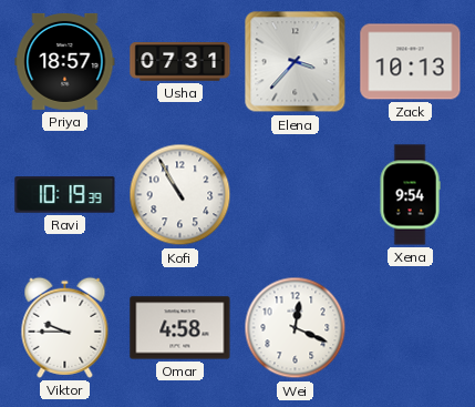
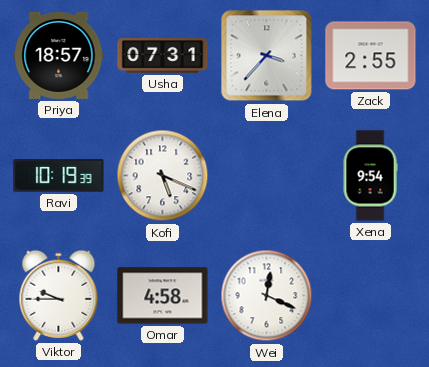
Zack: 10:13 -> 2:55
Kofi: 10:55 -> 5:19
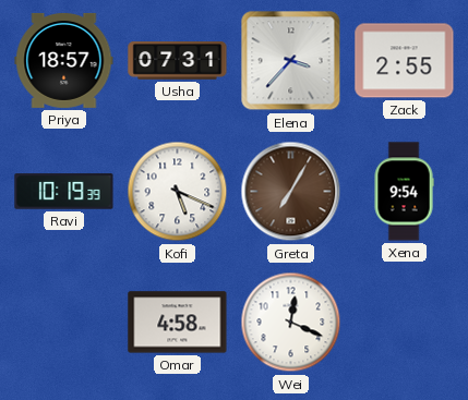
Greta: none -> 7:05
Viktor: 9:45 -> none
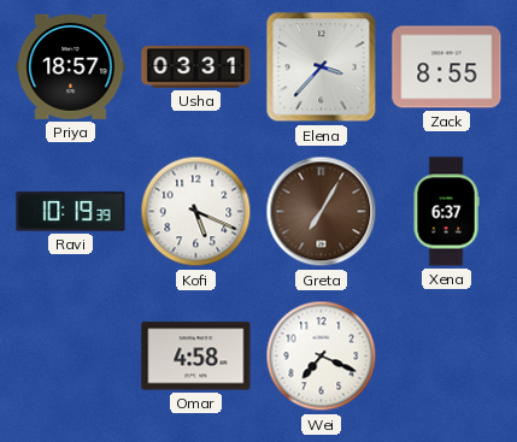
Usha: 07:31 -> 03:31
Zack: 2:55 -> 8:55
Xena: 9:54 -> 6:37
Wei: 12:19 -> 7:19
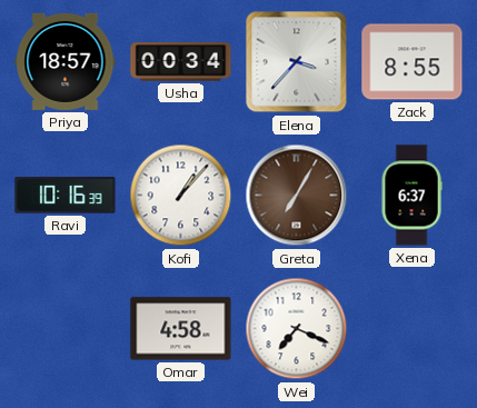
Usha: 03:31 -> 00:34
Ravi: 10:19 -> 10:16
Kofi: 5:19 -> 1:07
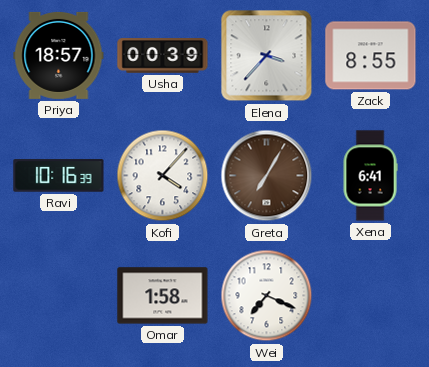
Usha: 00:34 -> 00:39
Kofi: 1:07 -> 4:07
Xena: 6:37 -> 6:41
Omar: 4:58 -> 1:58
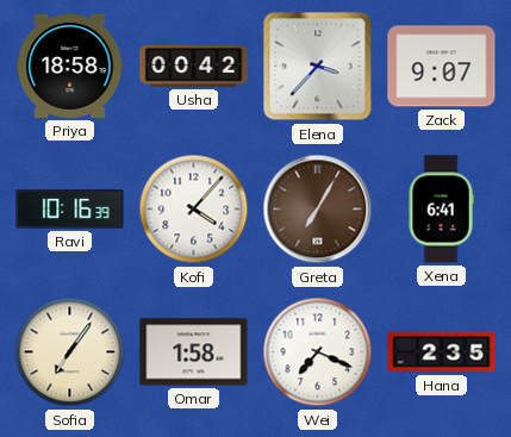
Priya: 18:57 -> 18:58
Usha: 00:39 -> 00:42
Zack: 8:55 -> 9:07
Sofia: none -> 7:06
Hana: none -> 2:35
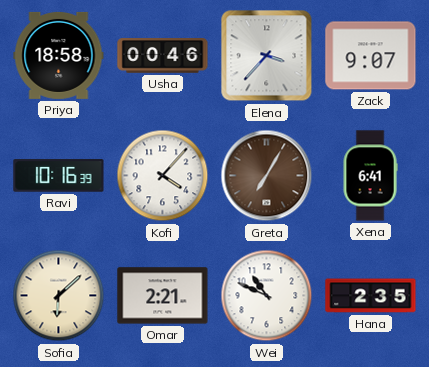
Usha: 00:42 -> 00:46
Sofia: 7:06 -> 6:08
Omar: 1:58 -> 2:21
Wei: 7:19 -> 10:49
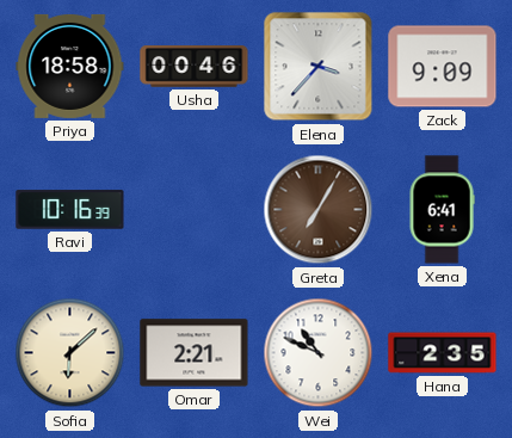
Zack: 9:07 -> 9:09
Kofi: 4:07 -> none
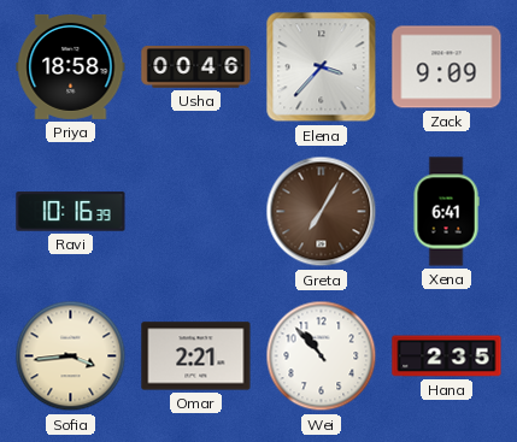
Sofia: 6:08 -> 3:44
Wei: 10:49 -> 10:53
